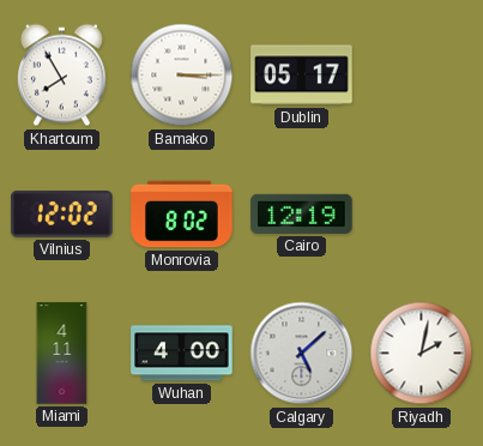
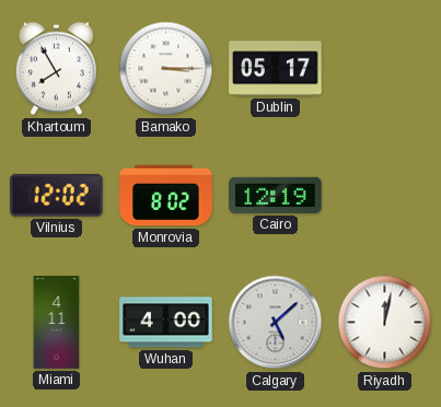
Riyadh: 2:02 -> 12:02
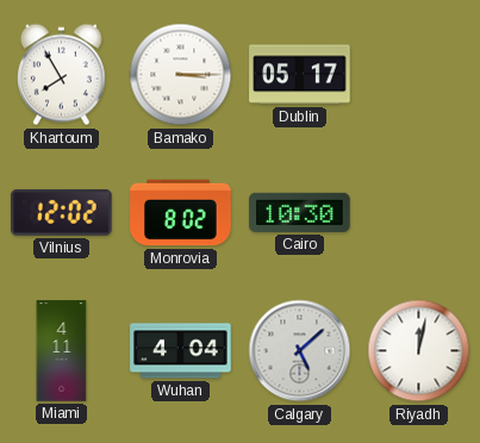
Cairo: 12:19 -> 10:30
Wuhan: 4:00 -> 4:04
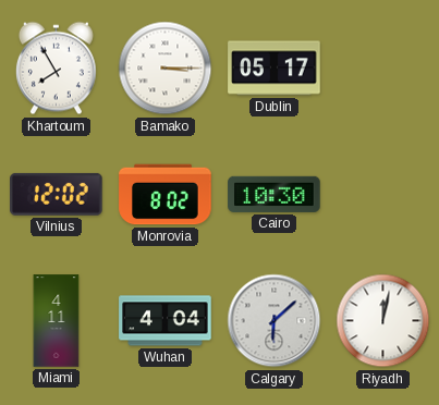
Calgary: 5:08 -> 6:08
